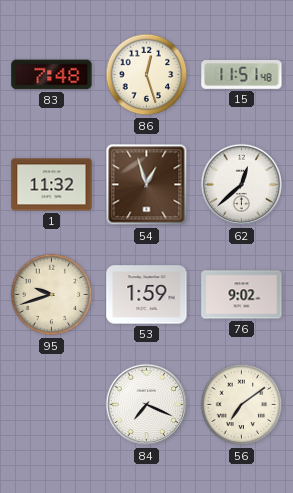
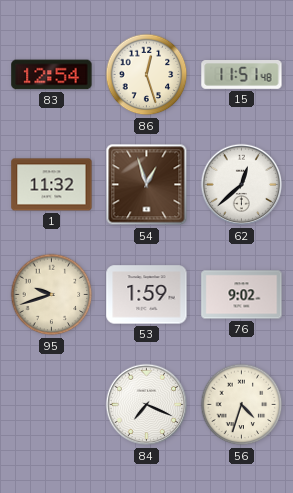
83: 7:48 -> 12:54
56: 7:09 -> 4:33
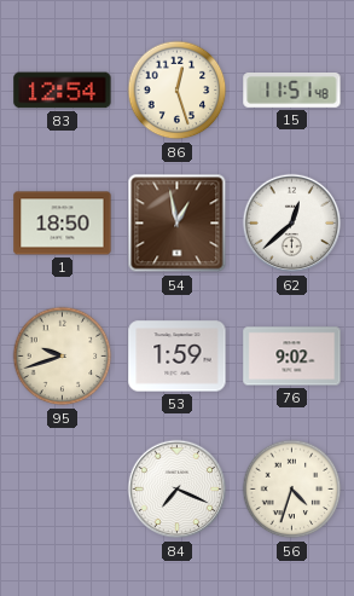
1: 11:32 -> 18:50
54: 12:57 -> 12:58
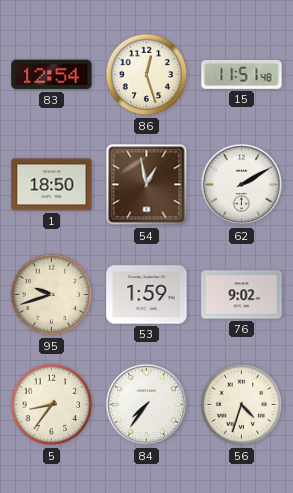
62: 12:38 -> 2:10
5: none -> 8:36
84: 7:19 -> 7:36
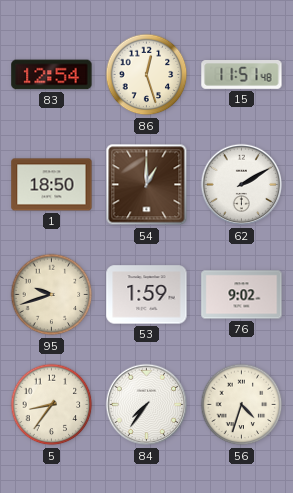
54: 12:58 -> 1:00
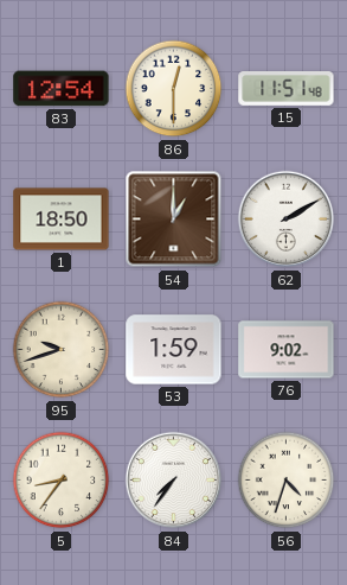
86: 12:27 -> 12:30
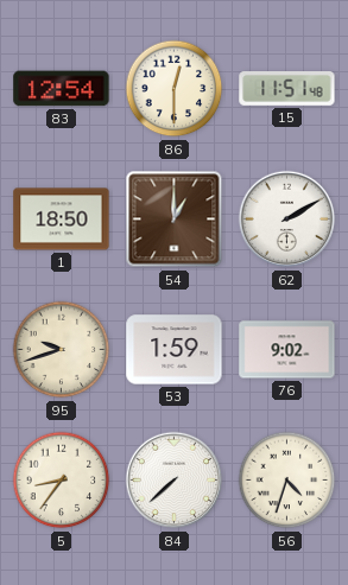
84: 7:36 -> 7:38
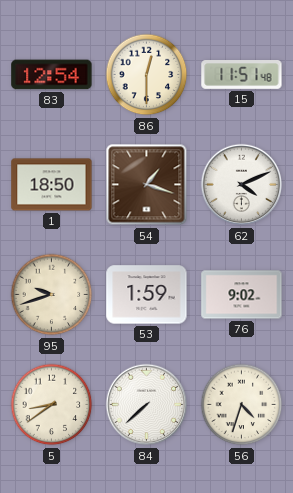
54: 1:00 -> 1:18
62: 2:10 -> 4:11
5: 8:36 -> 8:39
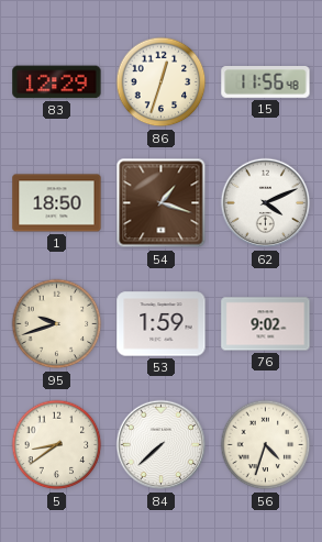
83: 12:54 -> 12:29
86: 12:30 -> 12:33
15: 11:51 -> 11:56
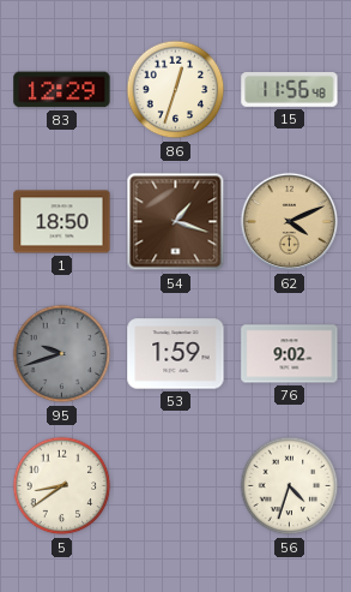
62 dial: white -> champagne
95 dial: cream -> grey
84: 7:38 -> none
